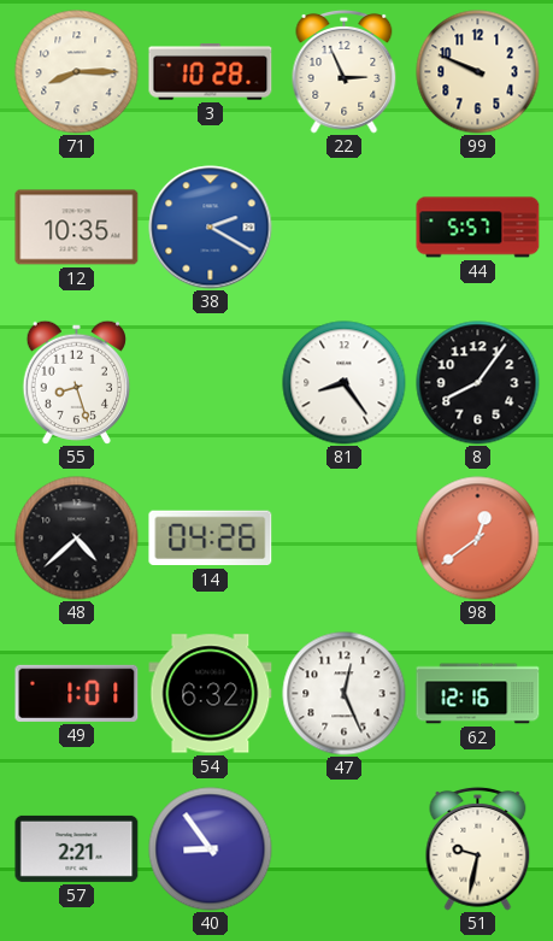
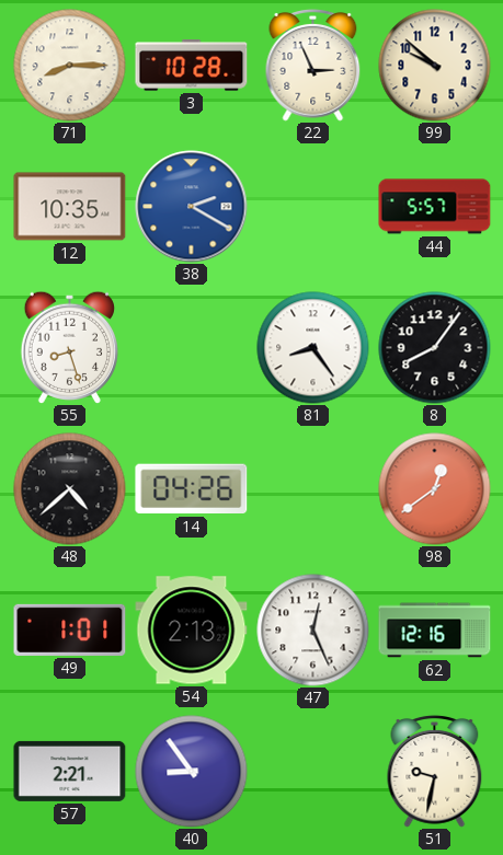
99: 9:49 -> 9:52
54: 6:32 -> 2:13
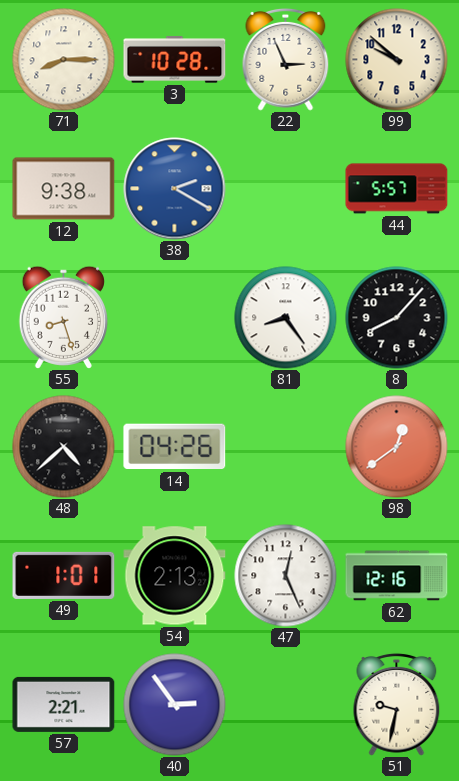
12: 10:35 -> 9:38
8: 8:06 -> 8:07
40: 8:54 -> 2:54
